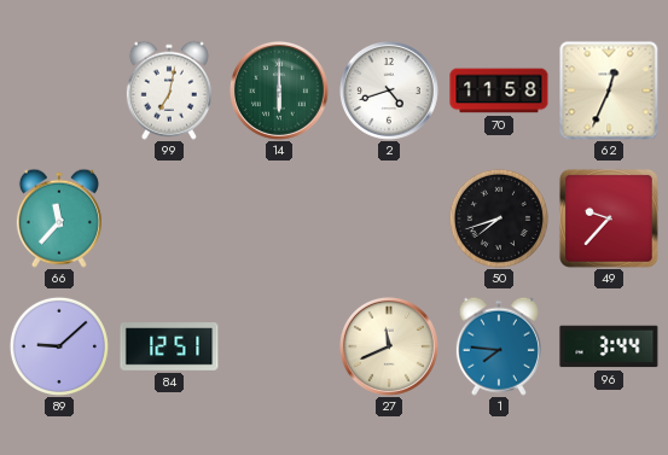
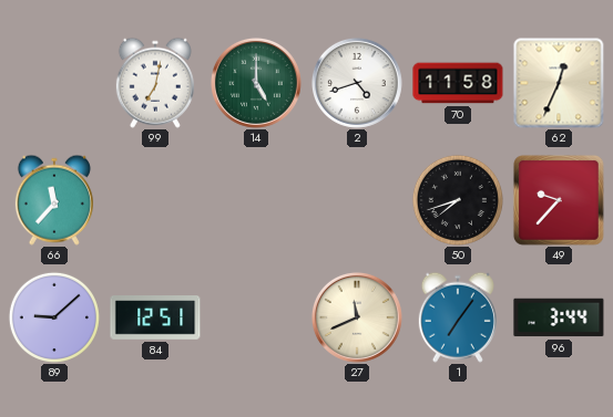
14: 6:00 -> 5:00
1: 7:46 -> 7:06
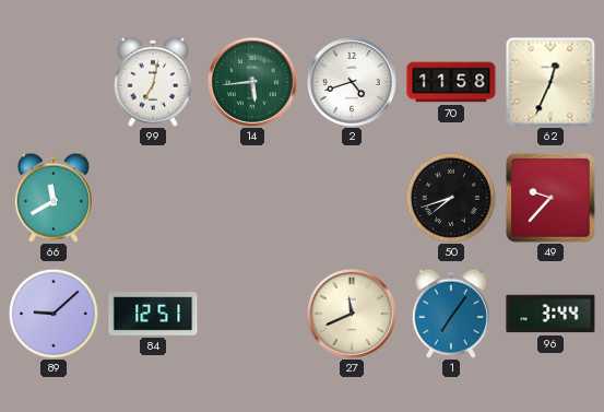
14: 5:00 -> 5:44
66: 11:37 -> 11:40
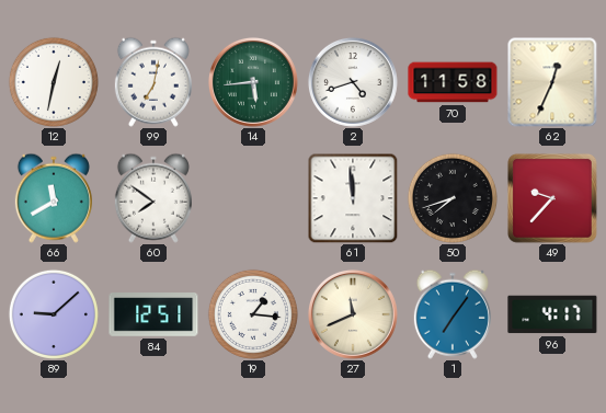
12: none -> 12:32
60: none -> 7:51
61: none -> 11:59
19: none -> 1:16
96: 3:44 -> 4:17
